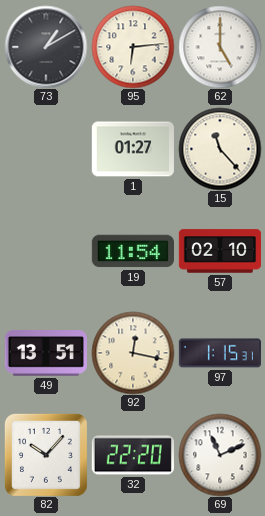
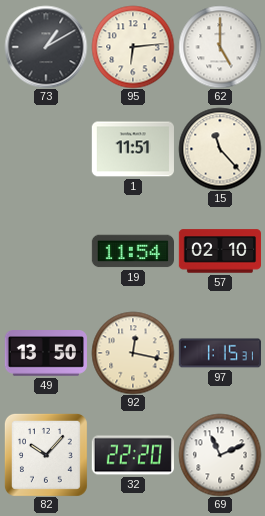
1: 01:27 -> 11:51
49: 13:51 -> 13:50
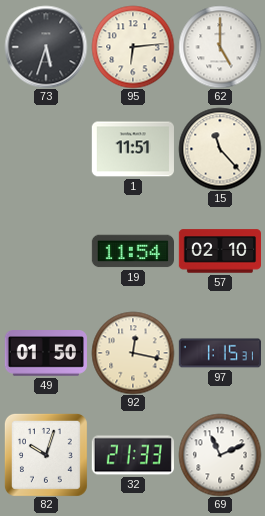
73: 1:10 -> 5:33
49: 13:50 -> 01:50
82: 10:07 -> 10:03
32: 22:20 -> 21:33
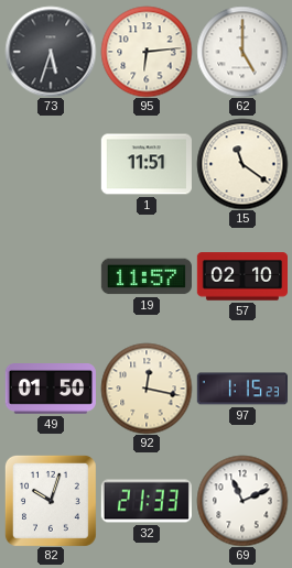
15: 11:23 -> 11:21
19: 11:54 -> 11:57
97: 1:15:31 -> 1:15:23
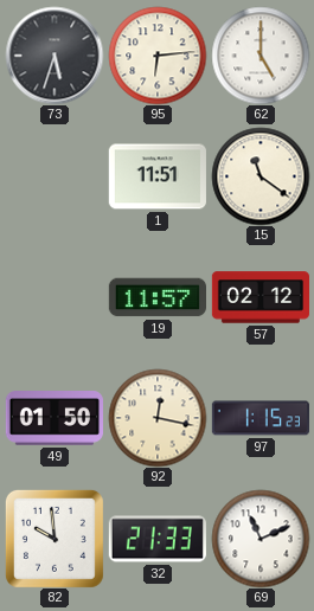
57: 02:10 -> 02:12
82: 10:03 -> 9:59
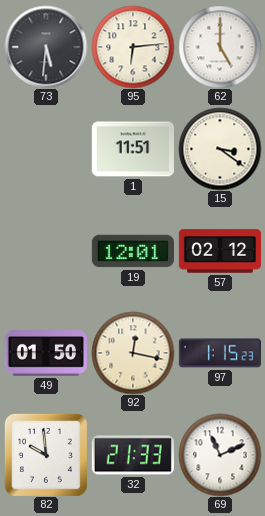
73: 5:33 -> 5:31
15: 11:21 -> 3:21
19: 11:57 -> 12:01
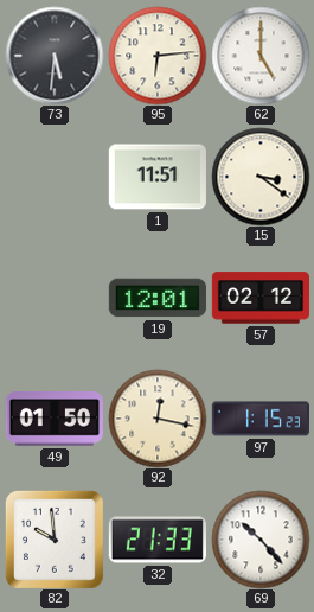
69: 11:11 -> 10:23
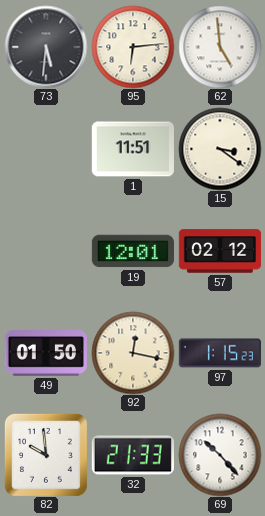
62: 5:00 -> 4:59
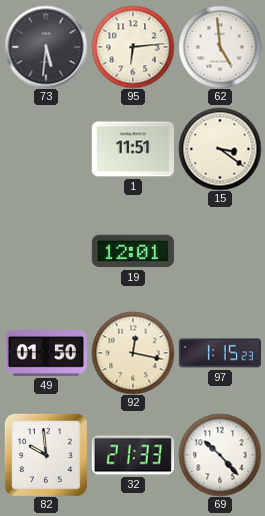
57: 02:12 -> none
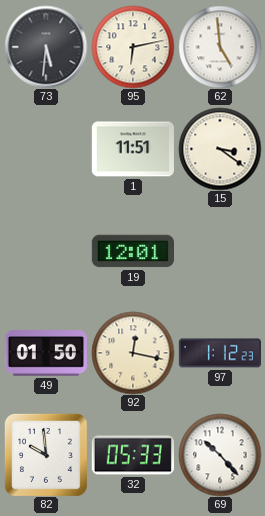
95: 6:14 -> 6:13
97: 1:15 -> 1:12
32: 21:33 -> 05:33
